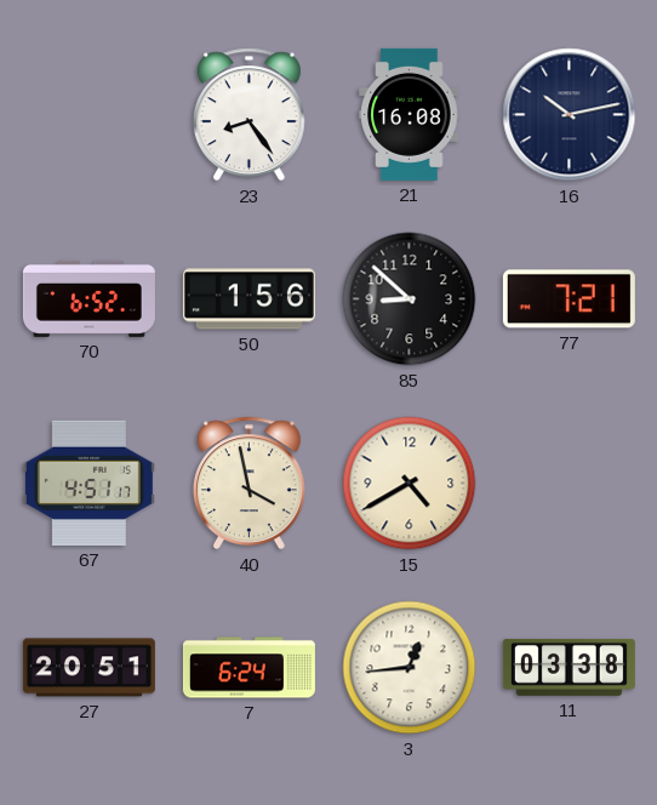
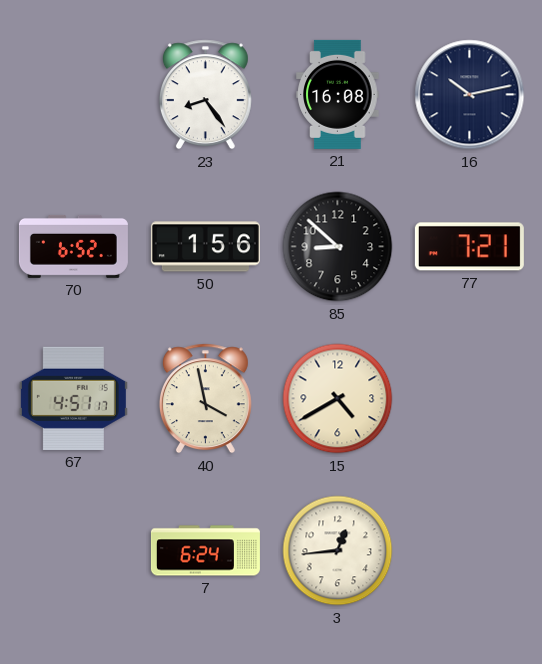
27: 20:51 -> none
11: 03:38 -> none
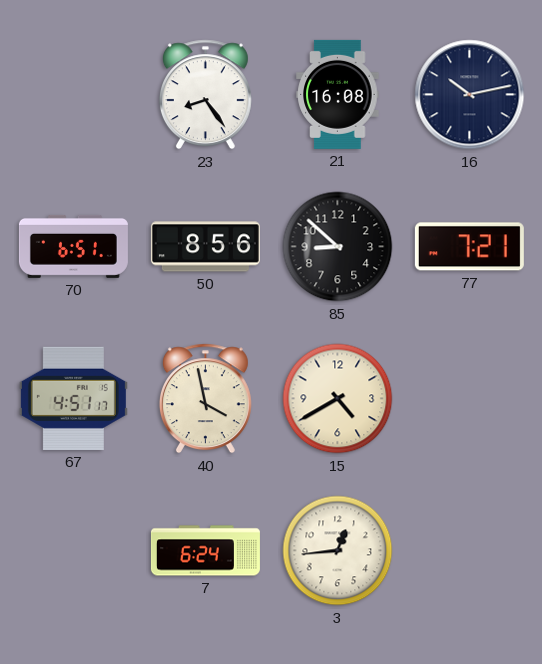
70: 6:52 -> 6:51
50: 1:56 -> 8:56
